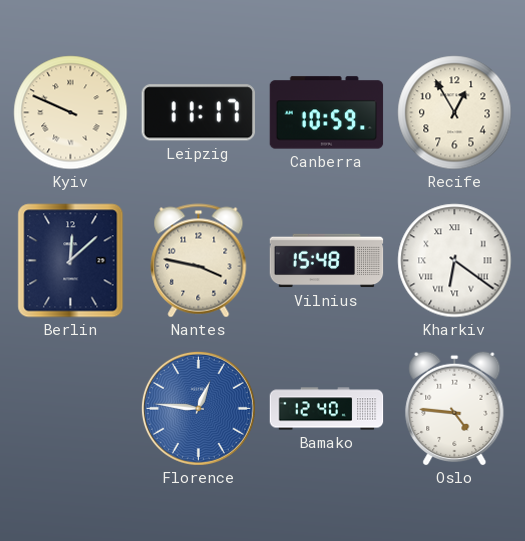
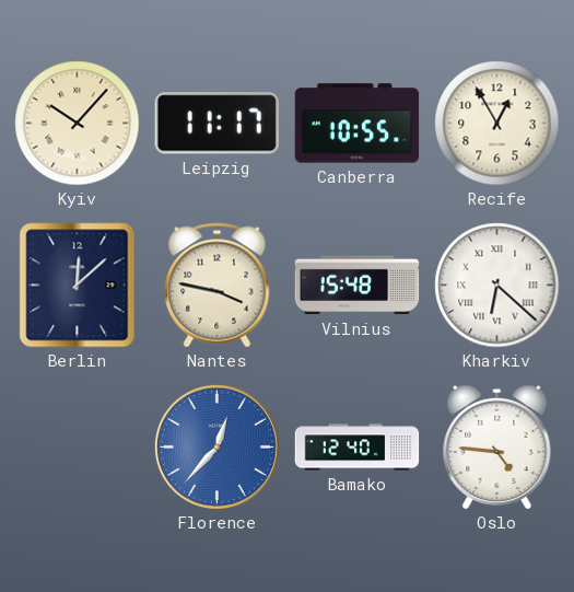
Kyiv: 9:49 -> 10:07
Canberra: 10:59 -> 10:55
Kharkiv: 6:21 -> 6:22
Florence: 12:46 -> 12:37
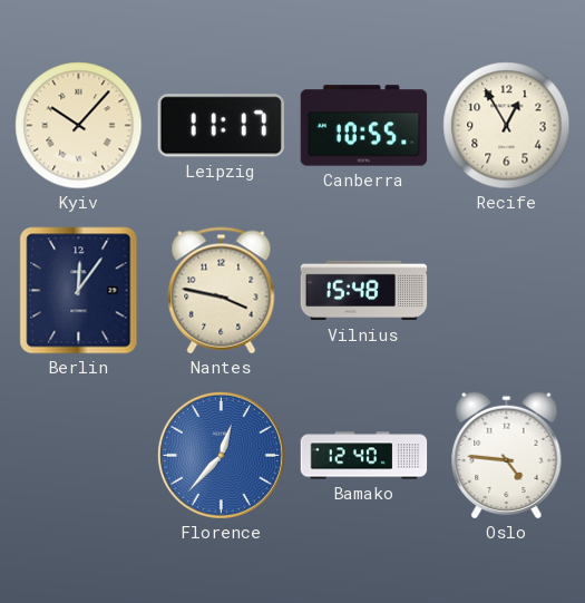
Berlin: 12:08 -> 12:06
Kharkiv: 6:22 -> none
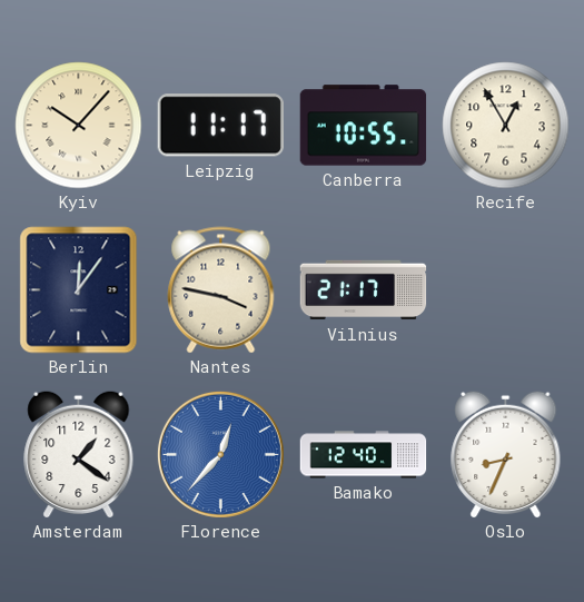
Vilnius: 15:48 -> 21:17
Amsterdam: none -> 1:21
Oslo: 4:46 -> 8:34
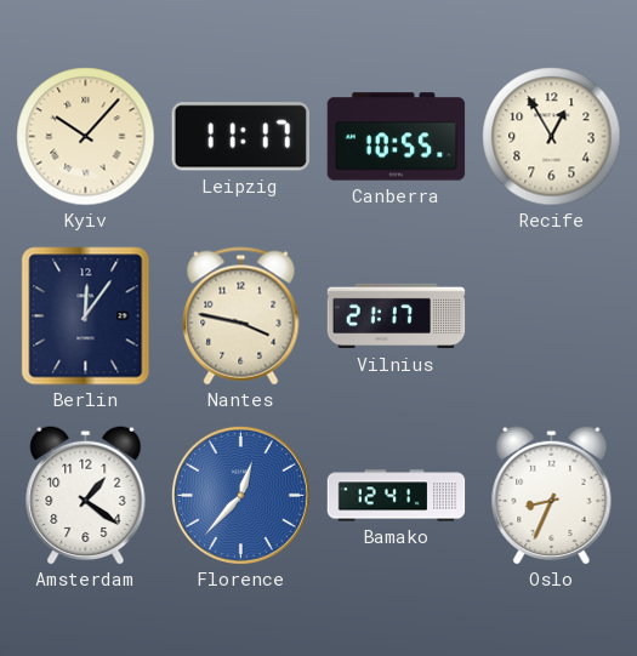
Bamako: 12:40 -> 12:41
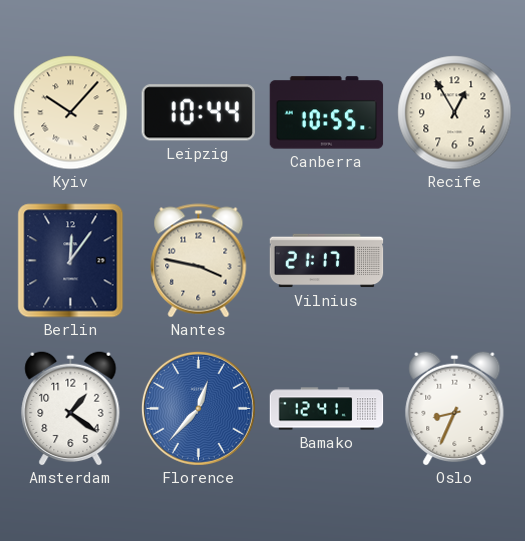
Leipzig: 11:17 -> 10:44
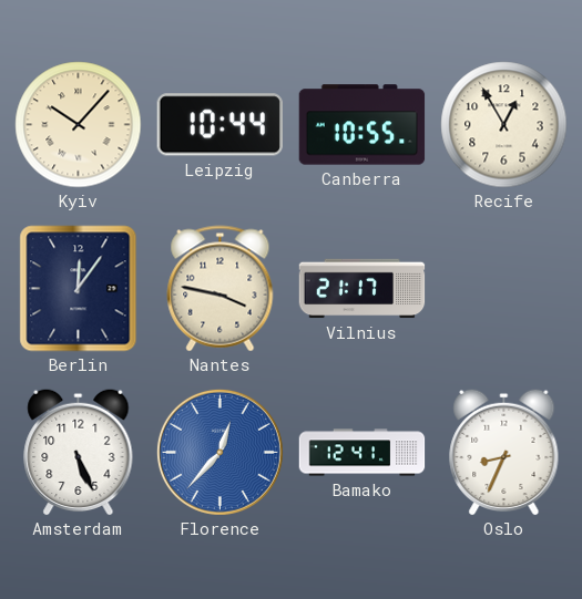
Amsterdam: 1:21 -> 5:26
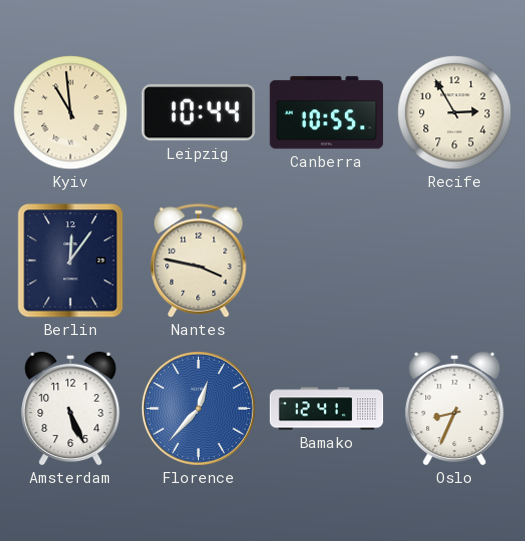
Kyiv: 10:07 -> 10:59
Recife: 12:55 -> 2:55
Vilnius: 21:17 -> none
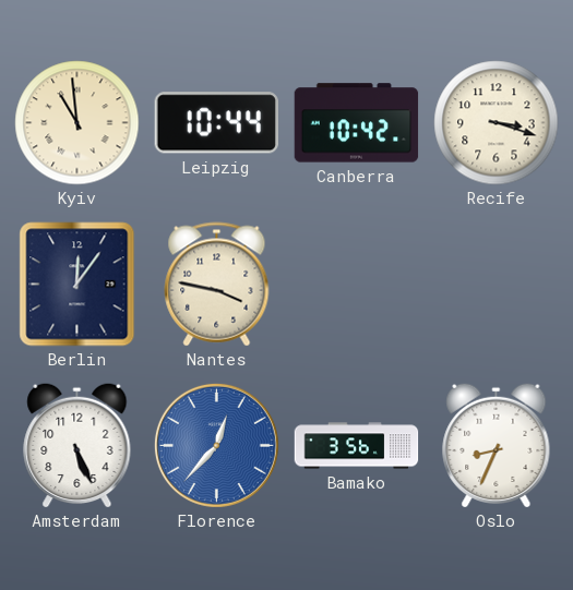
Canberra: 10:55 -> 10:42
Recife: 2:55 -> 3:18
Bamako: 12:41 -> 3:56
